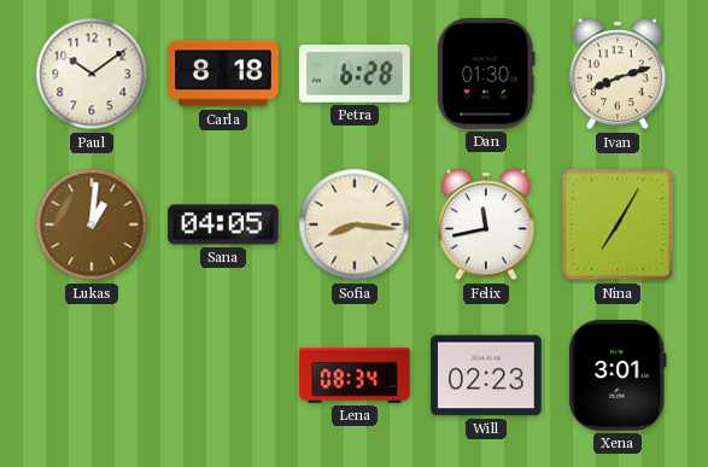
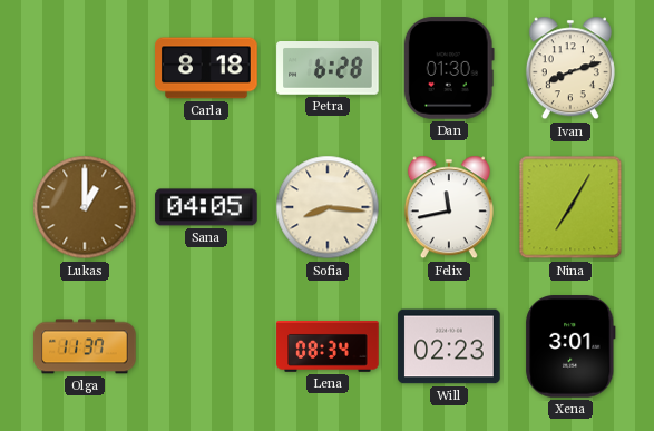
Paul: 10:09 -> none
Lukas: 1:01 -> 1:00
Olga: none -> 11:37
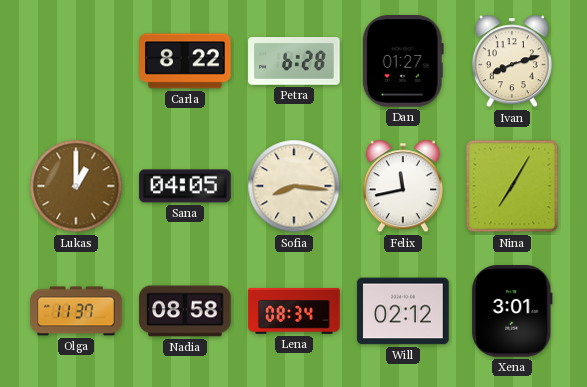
Carla: 8:18 -> 8:22
Dan: 01:30 -> 01:27
Nadia: none -> 08:58
Will: 02:23 -> 02:12
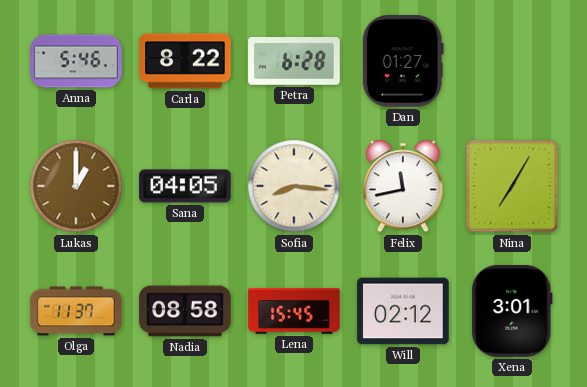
Anna: none -> 5:46
Ivan: 8:12 -> none
Lena: 08:34 -> 15:45
